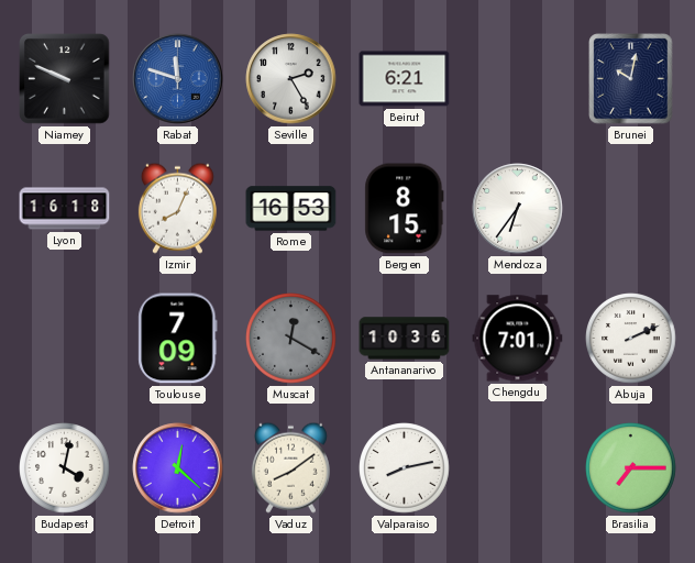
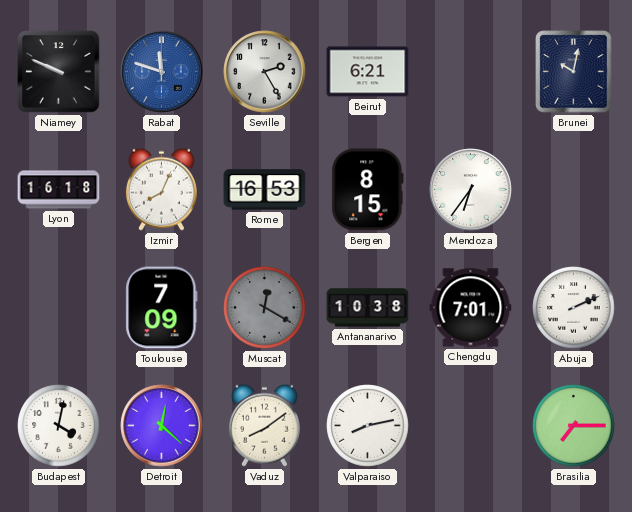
Antananarivo: 10:36 -> 10:38
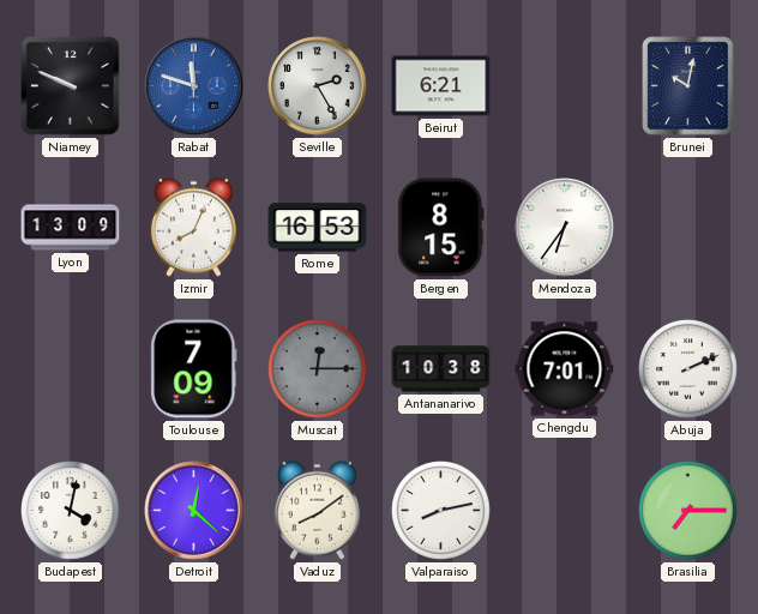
Lyon: 16:18 -> 13:09
Muscat: 12:20 -> 12:15
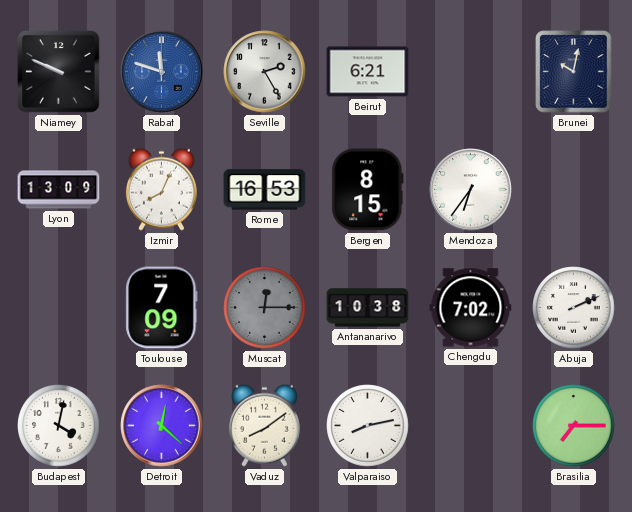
Chengdu: 7:01 -> 7:02
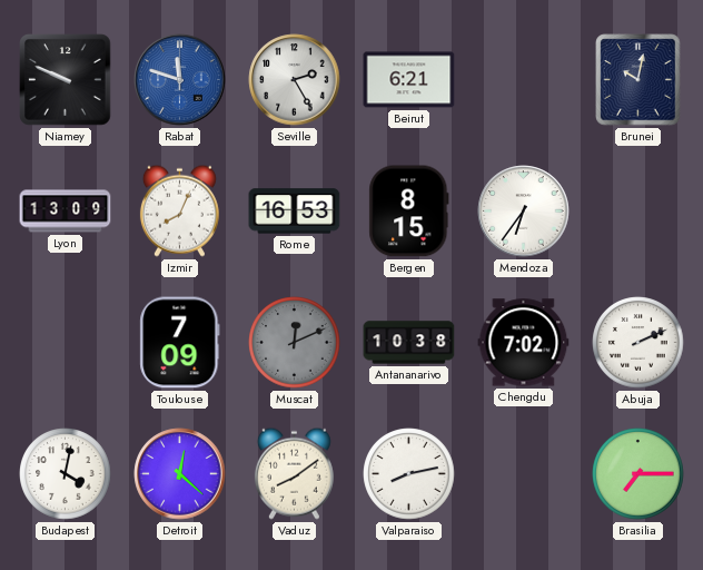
Muscat: 12:15 -> 12:11
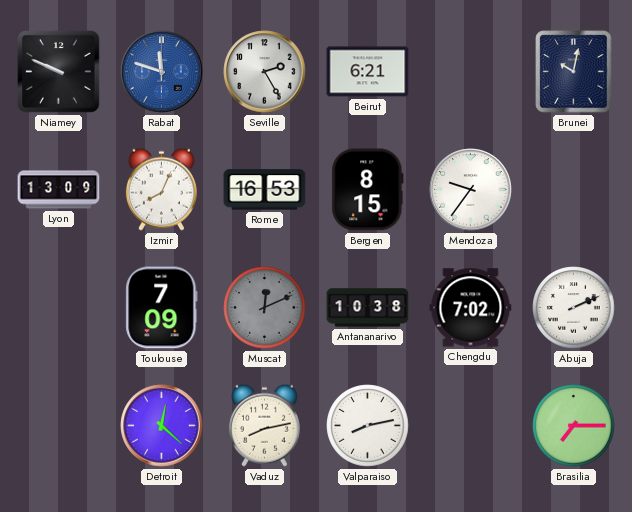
Mendoza: 6:36 -> 9:36
Budapest: 4:02 -> none
Vaduz: 8:09 -> 8:13
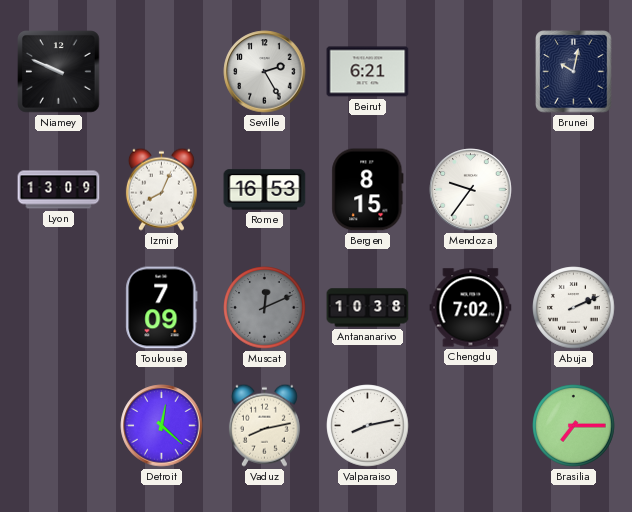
Rabat: 11:48 -> none
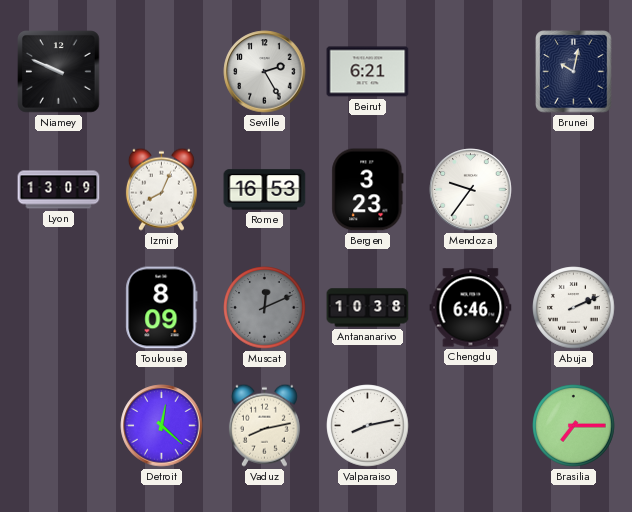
Bergen: 8:15 -> 3:23
Toulouse: 7:09 -> 8:09
Chengdu: 7:02 -> 6:46
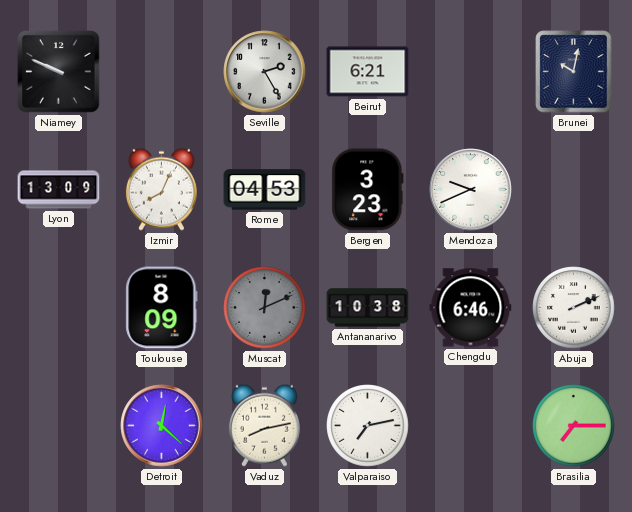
Rome: 16:53 -> 04:53
Mendoza: 9:36 -> 9:41
Valparaiso: 8:13 -> 7:13
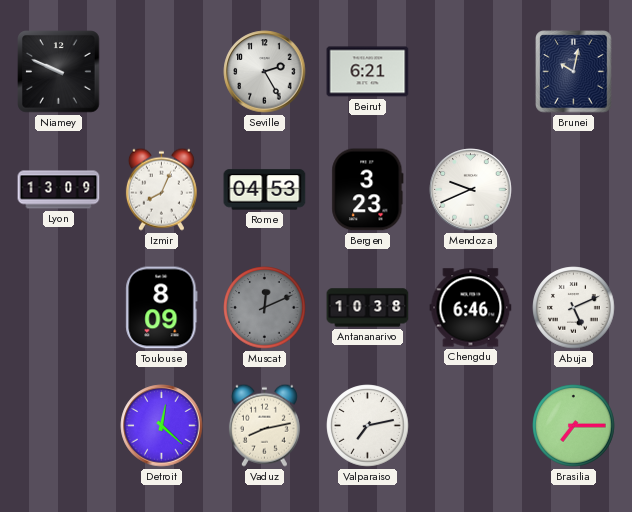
Abuja: 2:11 -> 5:11
